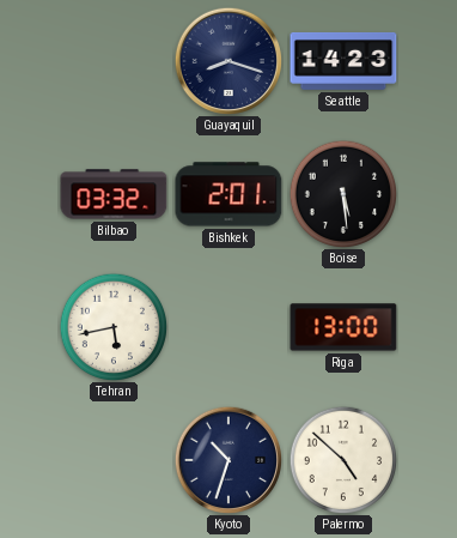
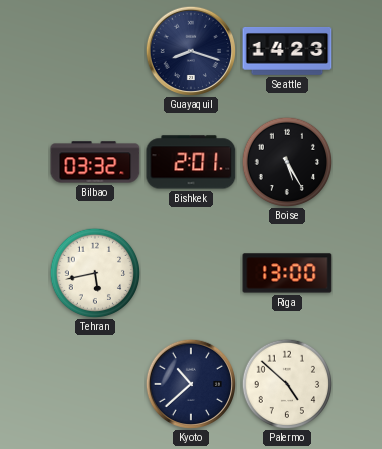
Boise: 5:29 -> 5:25
Kyoto: 10:33 -> 10:38
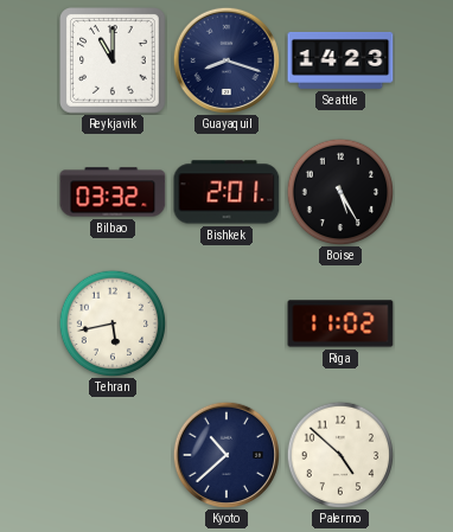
Reykjavik: none -> 11:00
Riga: 13:00 -> 11:02
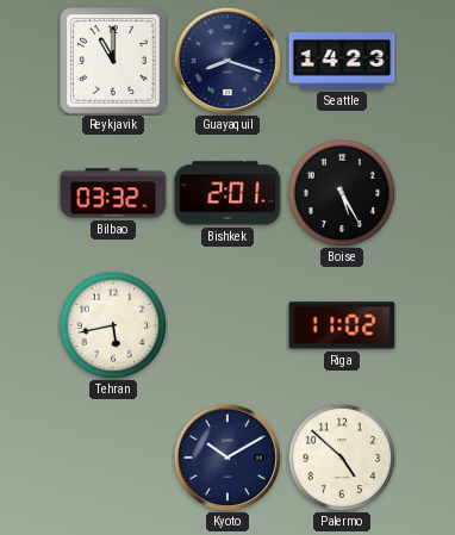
Kyoto: 10:38 -> 10:10
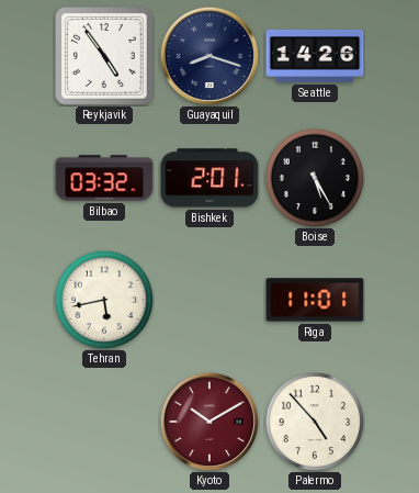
Reykjavik: 11:00 -> 4:54
Seattle: 14:23 -> 14:26
Riga: 11:02 -> 11:01
Kyoto dial: navy -> burgundy
Palermo: 4:52 -> 4:53
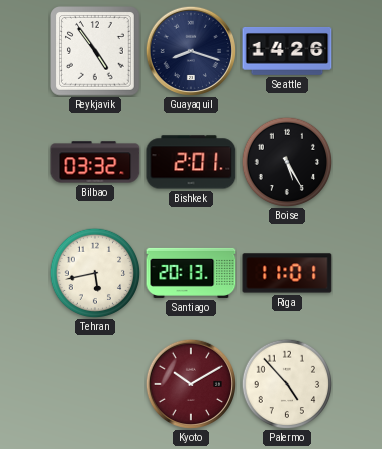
Santiago: none -> 20:13
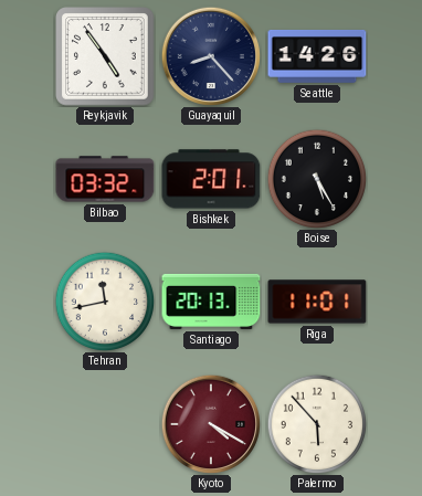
Guayaquil: 8:18 -> 8:23
Tehran: 5:43 -> 11:43
Kyoto: 10:10 -> 4:20
Palermo: 4:53 -> 5:53
